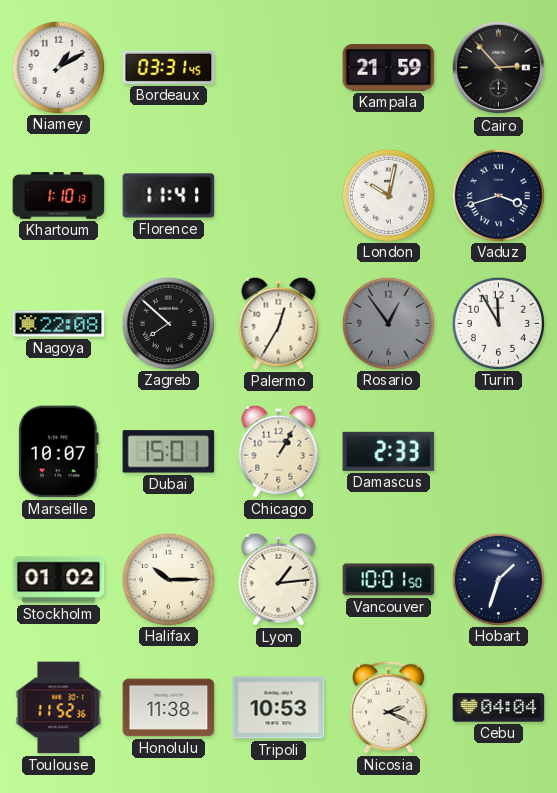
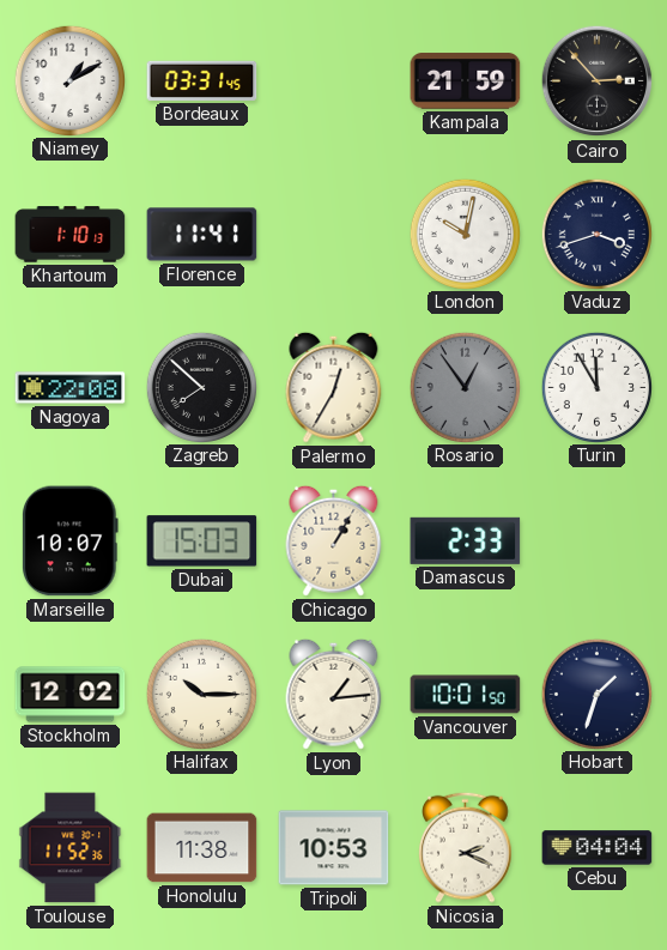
Dubai: 15:01 -> 15:03
Stockholm: 01:02 -> 12:02
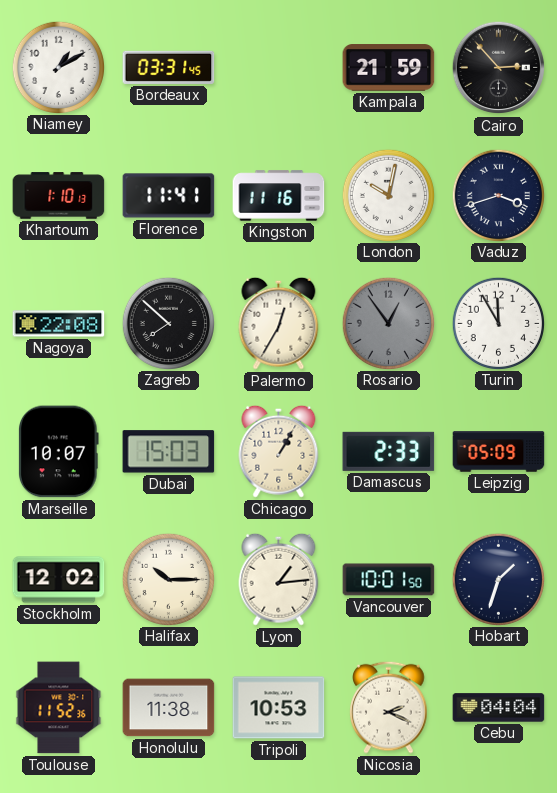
Kingston: none -> 11:16
Leipzig: none -> 05:09
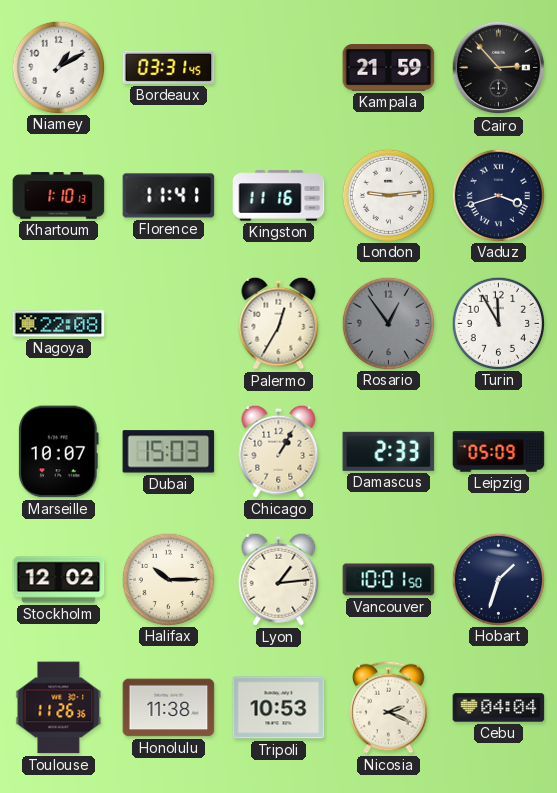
London: 10:02 -> 9:14
Zagreb: 7:52 -> none
Toulouse: 11:52 -> 11:26
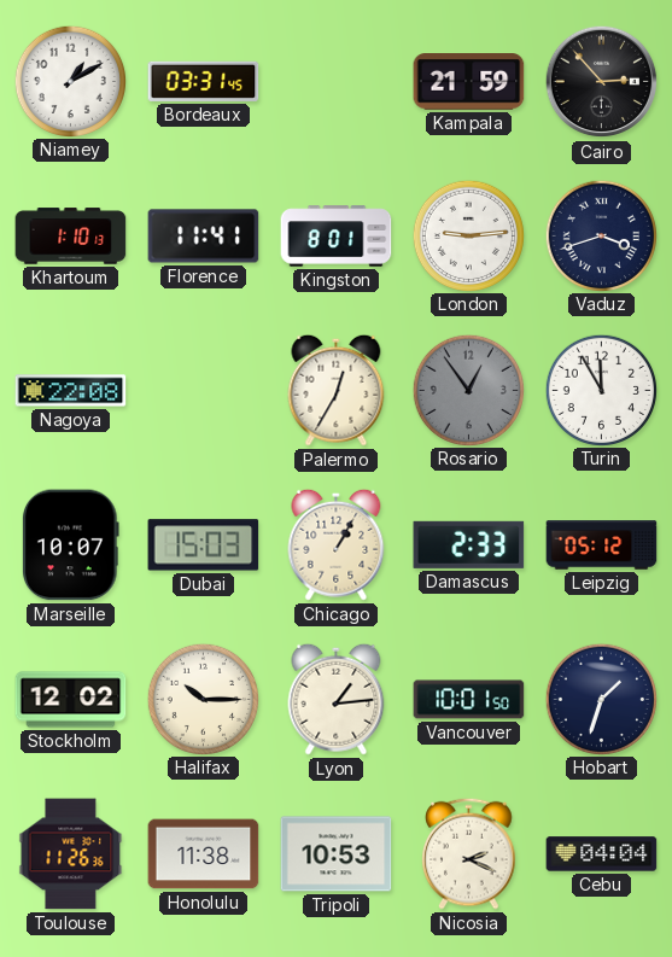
Kingston: 11:16 -> 8:01
Leipzig: 05:09 -> 05:12
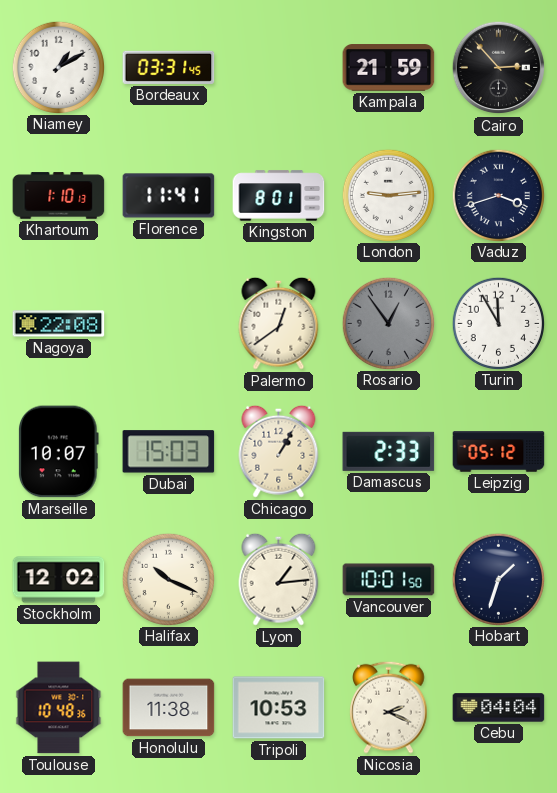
Palermo: 12:35 -> 12:39
Halifax: 10:15 -> 10:19
Toulouse: 11:26 -> 10:48
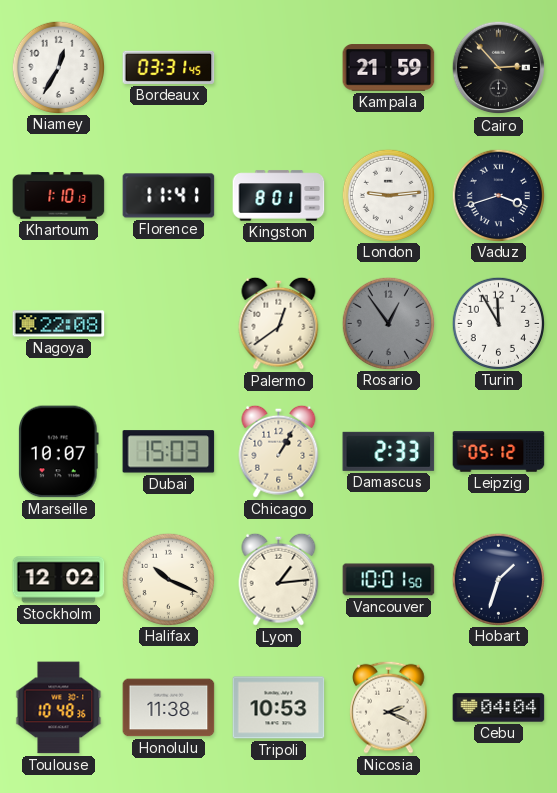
Niamey: 1:10 -> 12:35
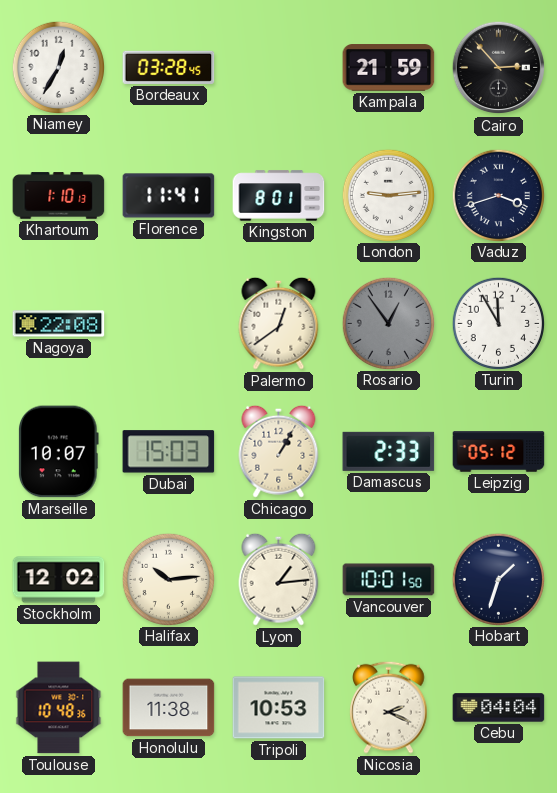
Bordeaux: 03:31 -> 03:28
Halifax: 10:19 -> 10:14
